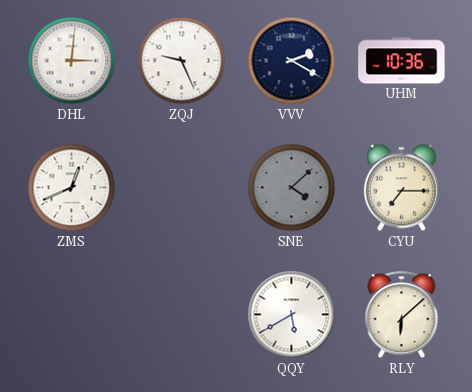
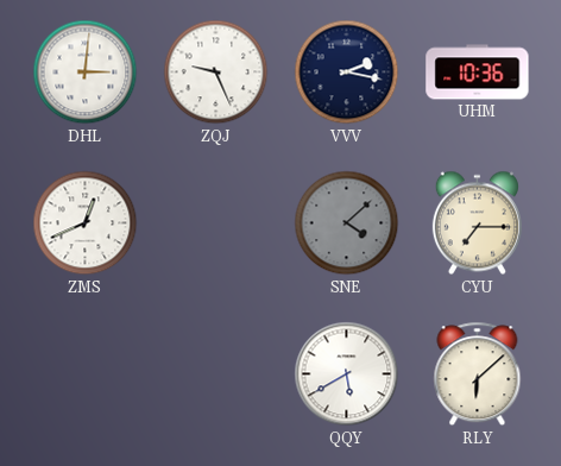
VVV: 2:20 -> 2:17
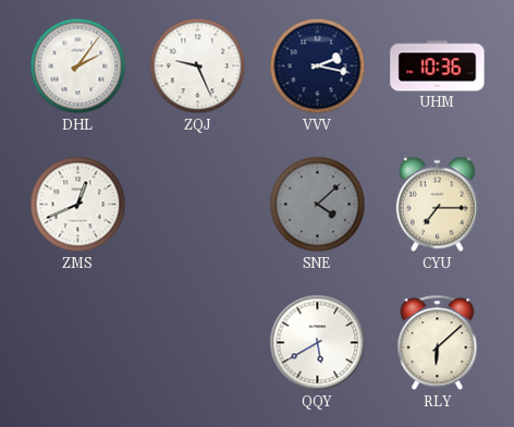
DHL: 3:01 -> 2:06
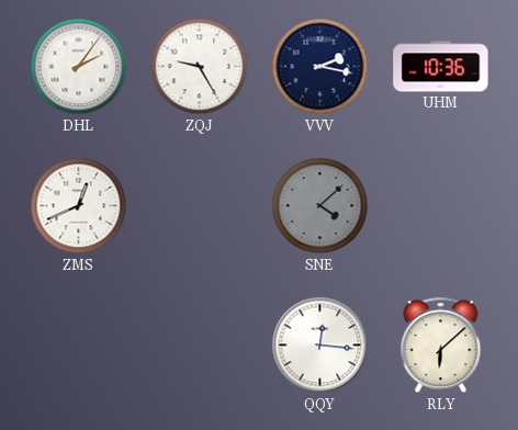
ZQJ: 9:26 -> 9:25
CYU: 7:15 -> none
QQY: 5:40 -> 12:16
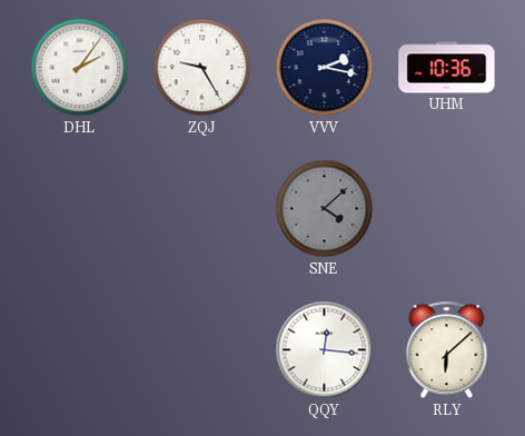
ZMS: 12:41 -> none
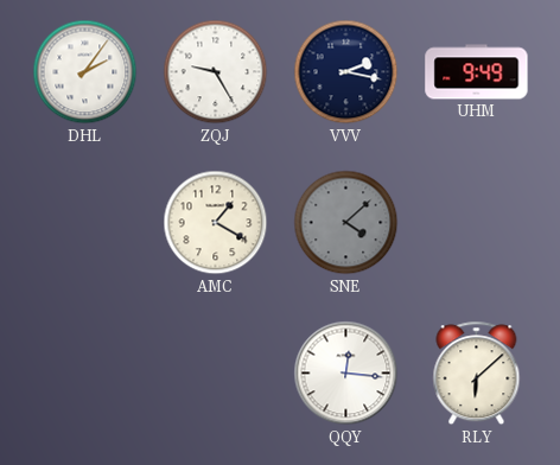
UHM: 10:36 -> 9:49
AMC: none -> 1:20
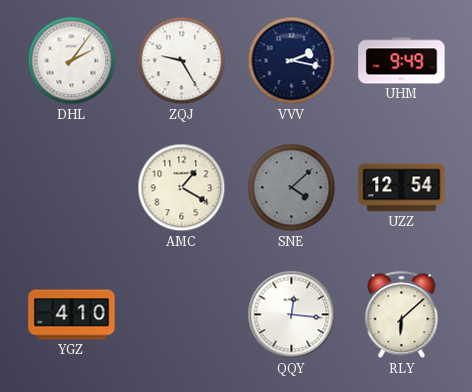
UZZ: none -> 12:54
YGZ: none -> 4:10
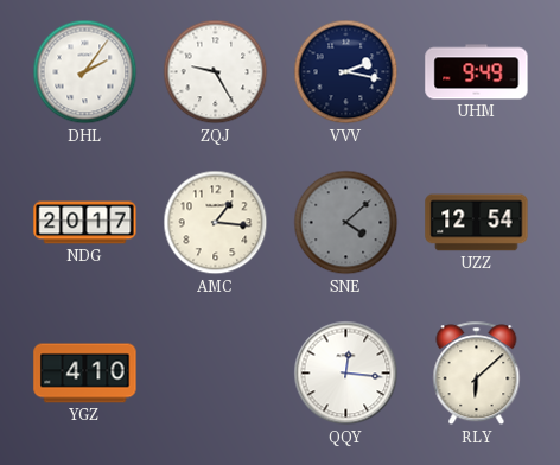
NDG: none -> 20:17
AMC: 1:20 -> 1:16
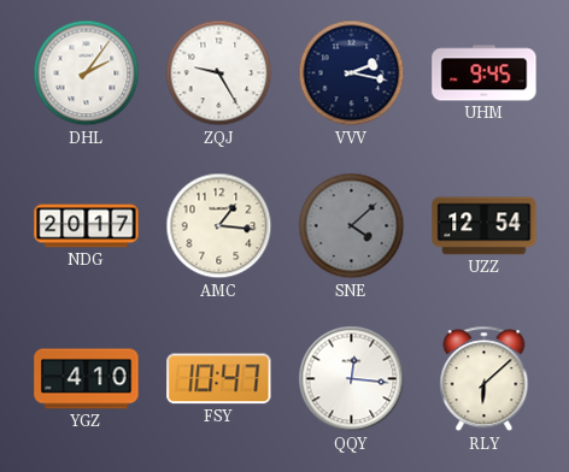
UHM: 9:49 -> 9:45
FSY: none -> 10:47
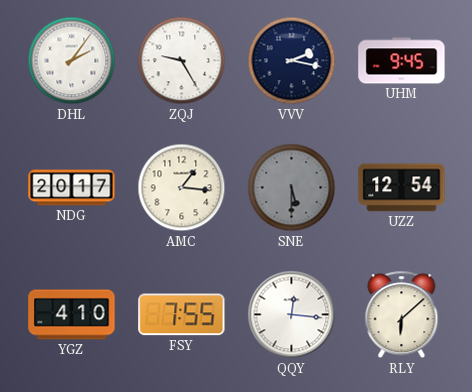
SNE: 4:08 -> 5:30
FSY: 10:47 -> 7:55
